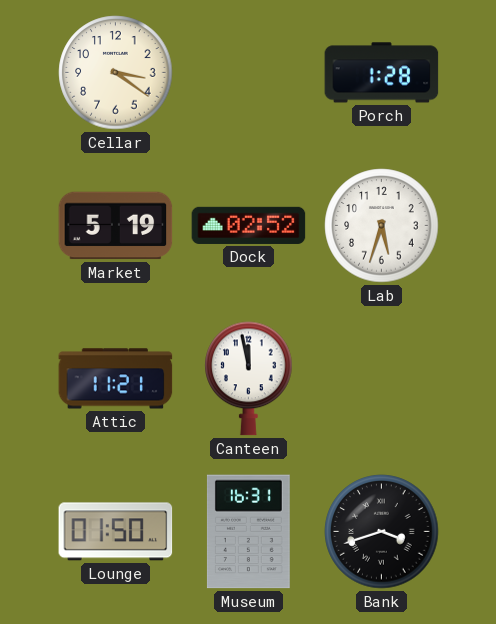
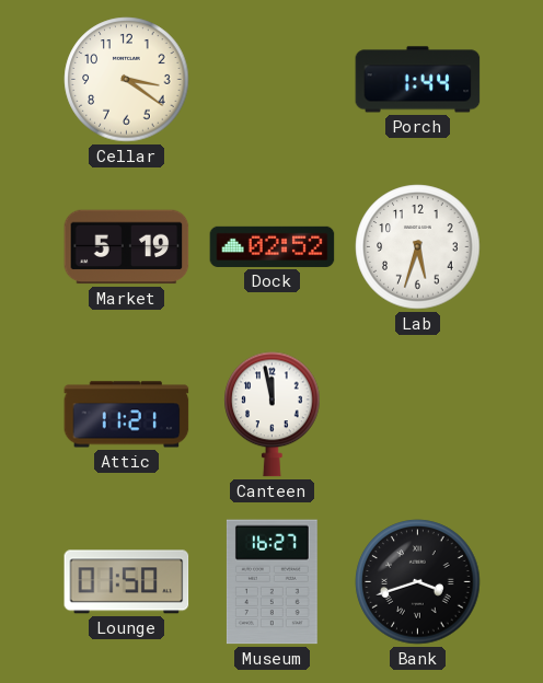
Porch: 1:28 -> 1:44
Museum: 16:31 -> 16:27
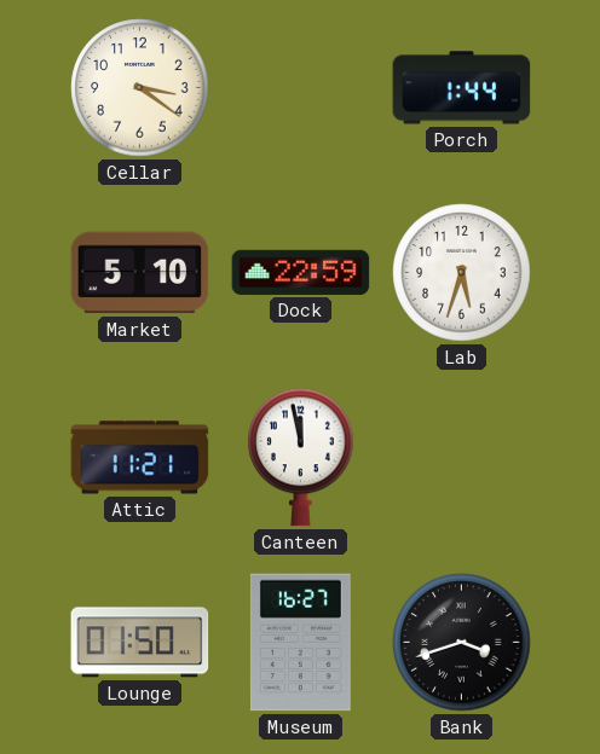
Market: 5:19 -> 5:10
Dock: 02:52 -> 22:59
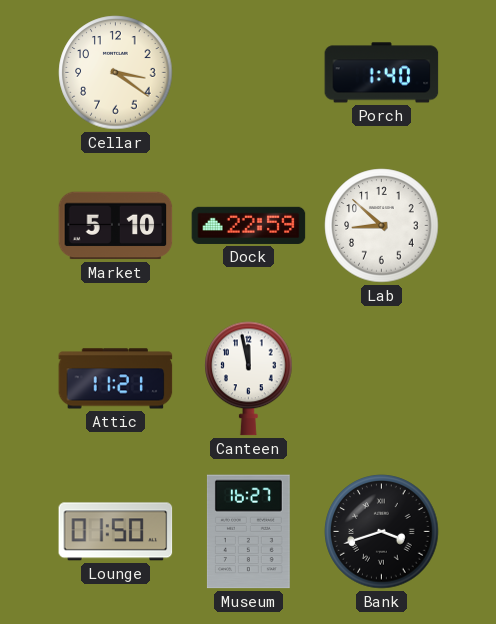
Porch: 1:44 -> 1:40
Lab: 5:33 -> 8:52
